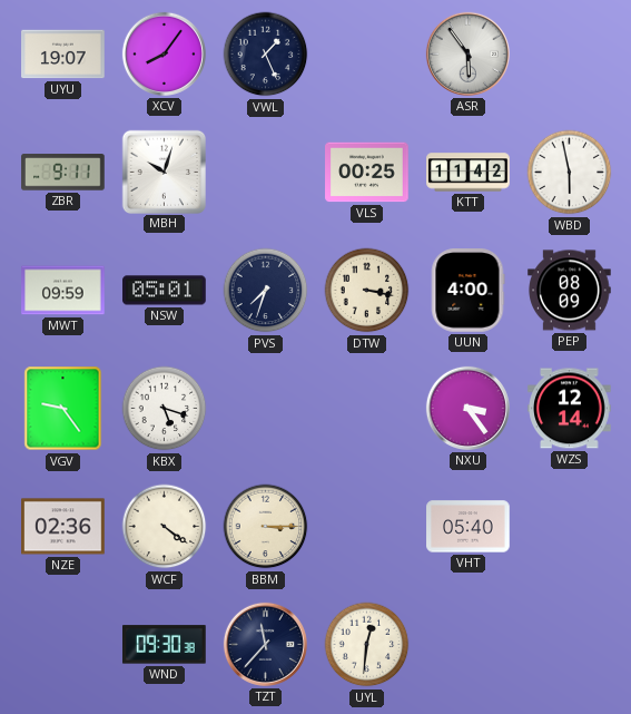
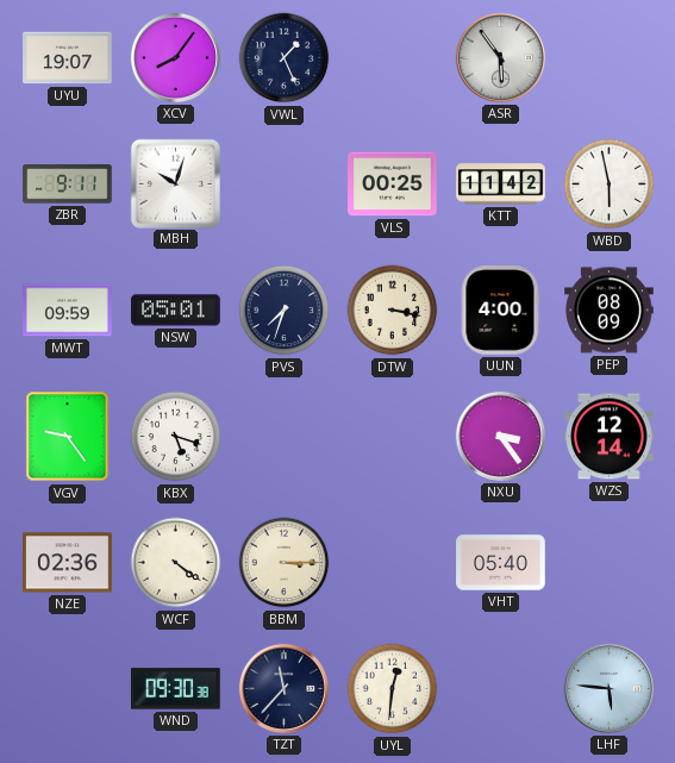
LHF: none -> 5:46
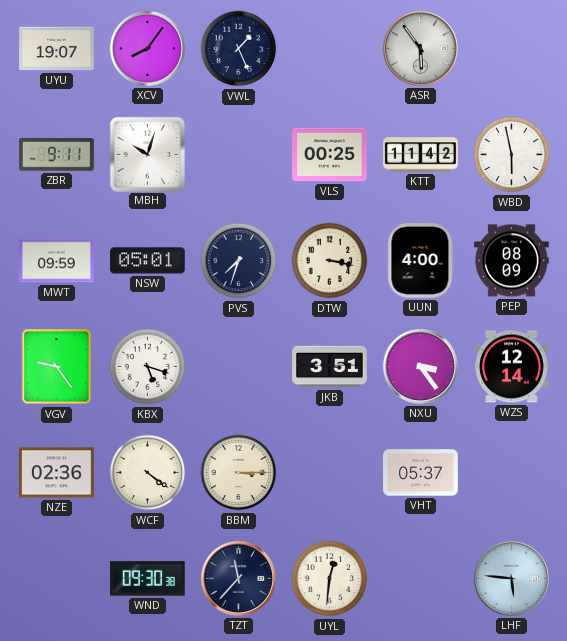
JKB: none -> 3:51
VHT: 05:40 -> 05:37
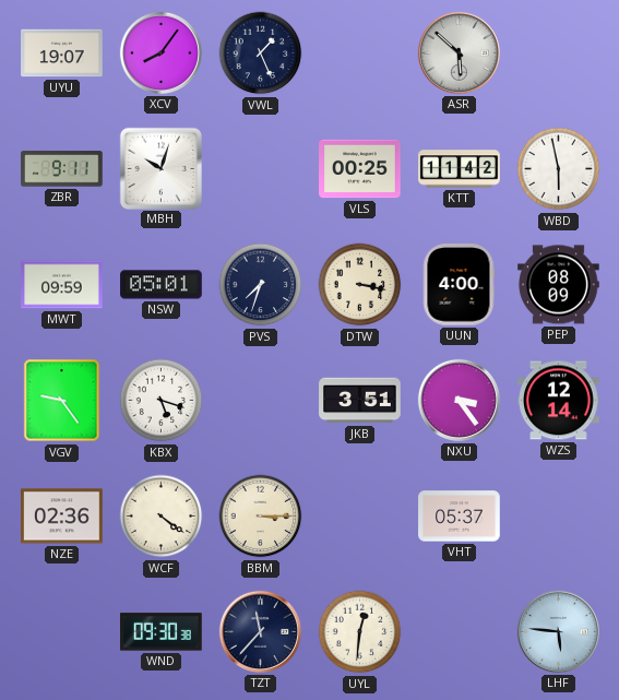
ASR: 5:54 -> 5:52
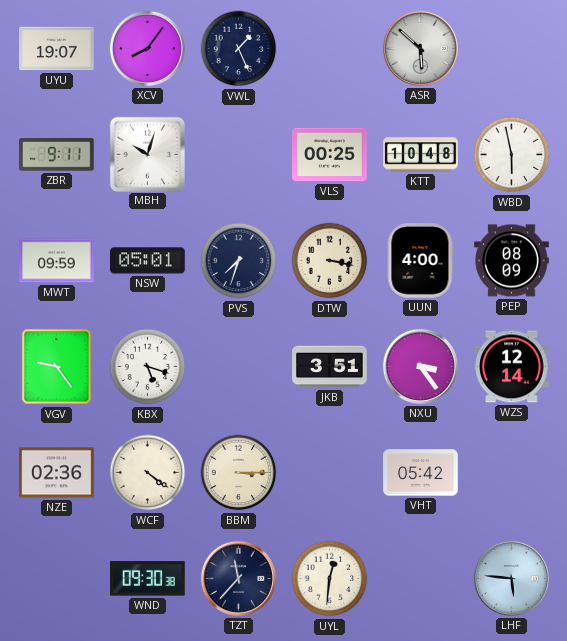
KTT: 11:42 -> 10:48
VHT: 05:37 -> 05:42
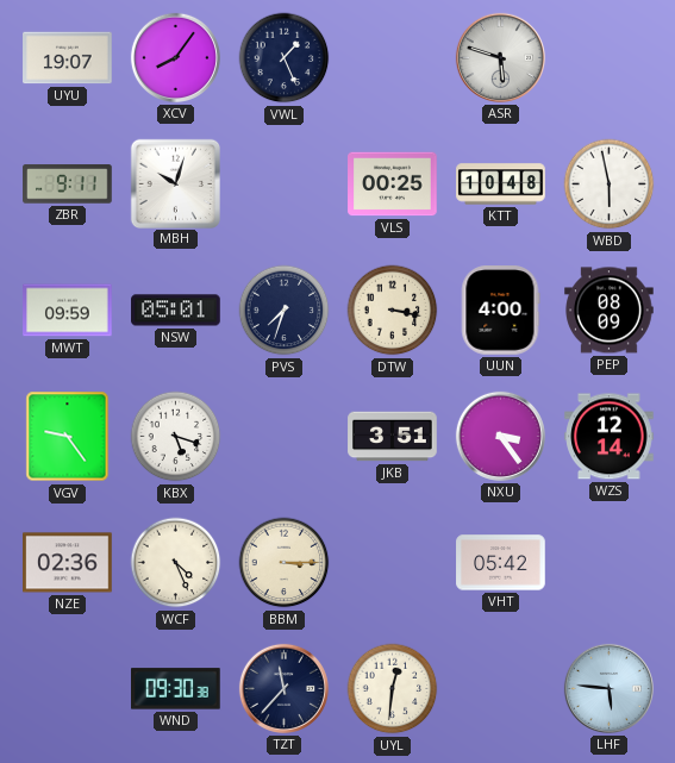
ASR: 5:52 -> 5:48
WCF: 4:21 -> 4:26
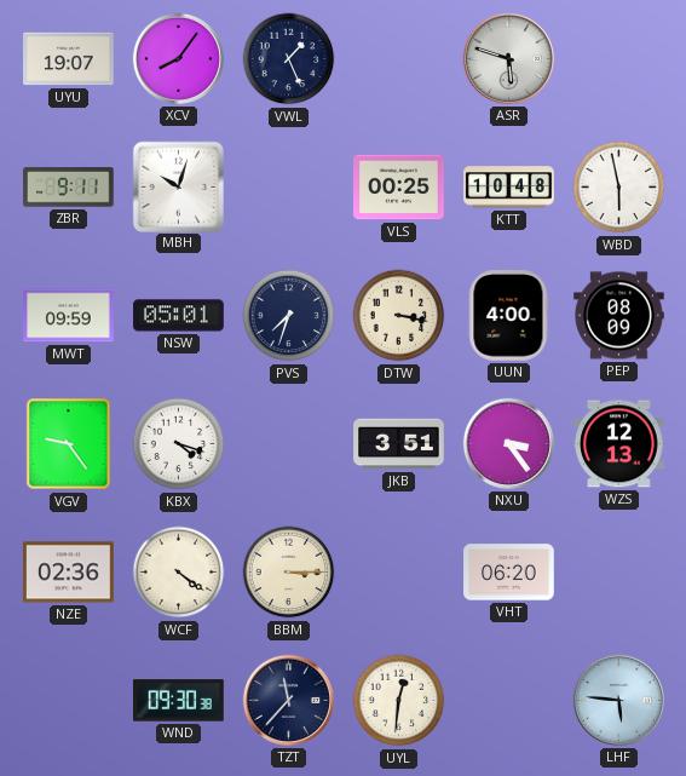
KBX: 5:18 -> 4:18
WZS: 12:14 -> 12:13
WCF: 4:26 -> 4:21
VHT: 05:42 -> 06:20
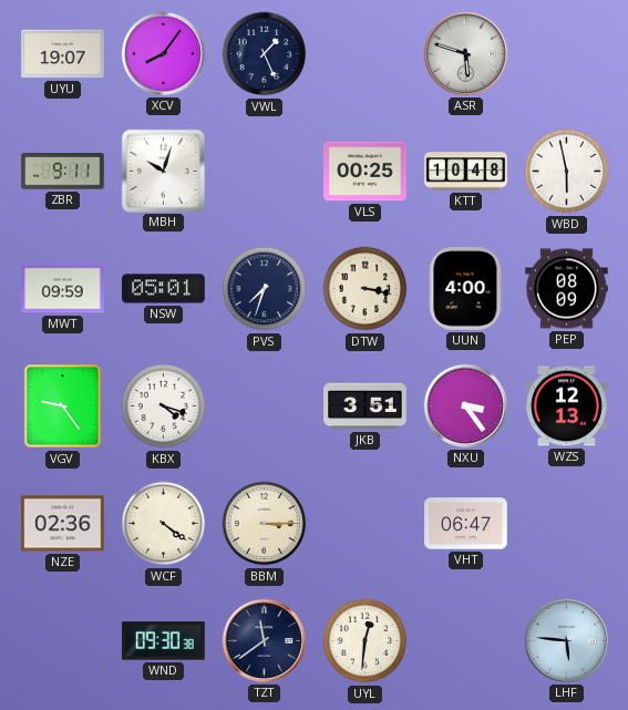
VHT: 06:20 -> 06:47
TZT: 11:37 -> 11:39
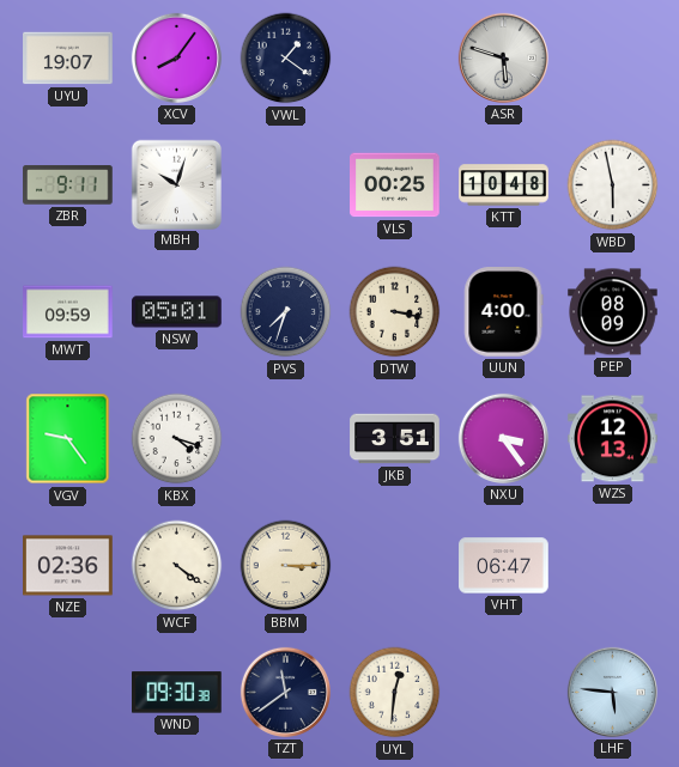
VWL: 1:26 -> 1:21
